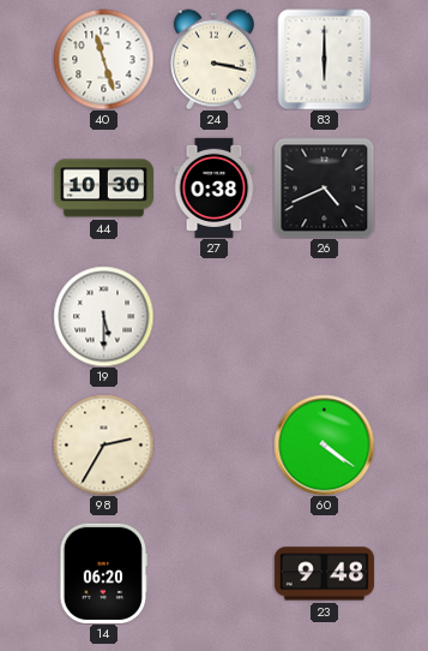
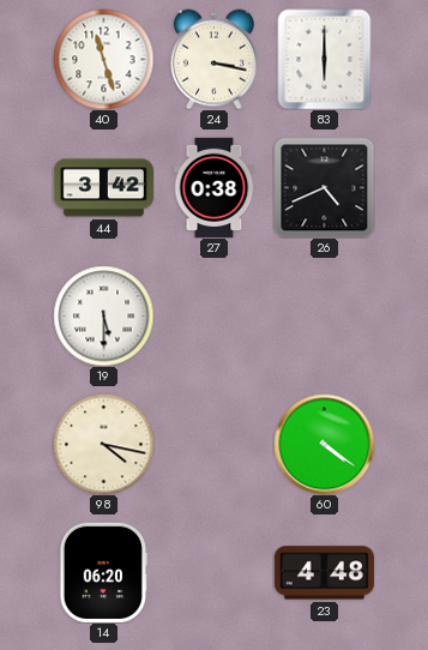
44: 10:30 -> 3:42
98: 2:35 -> 4:17
23: 9:48 -> 4:48
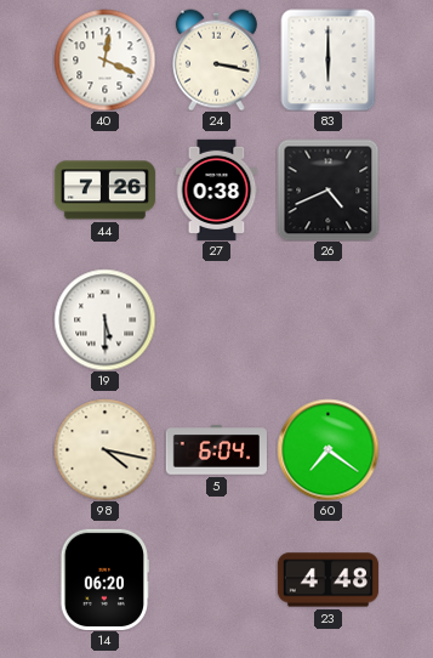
40: 11:27 -> 12:19
44: 3:42 -> 7:26
5: none -> 6:04
60: 4:21 -> 7:21
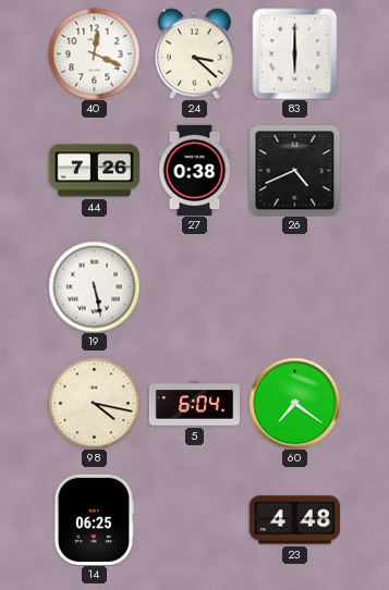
24: 3:17 -> 3:22
19: 5:30 -> 5:28
14: 06:20 -> 06:25
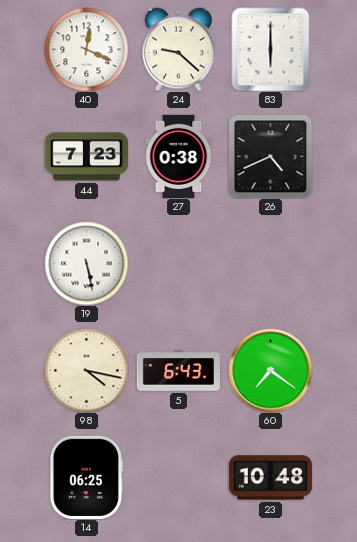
24: 3:22 -> 9:22
44: 7:26 -> 7:23
5: 6:04 -> 6:43
23: 4:48 -> 10:48
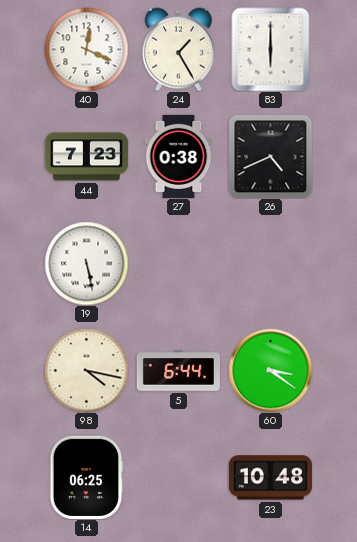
24: 9:22 -> 1:25
5: 6:43 -> 6:44
60: 7:21 -> 3:21
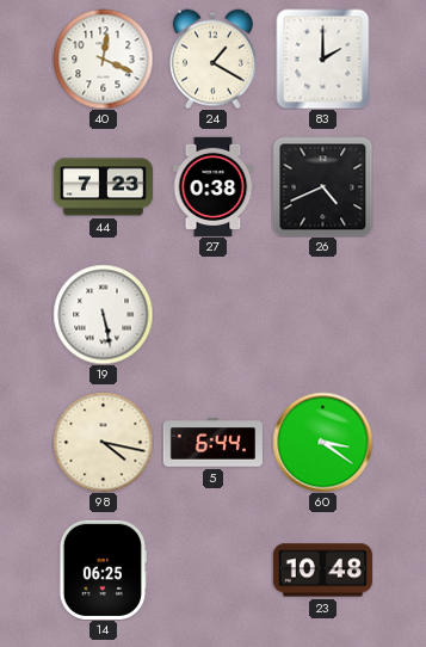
24: 1:25 -> 1:20
83: 6:00 -> 2:00
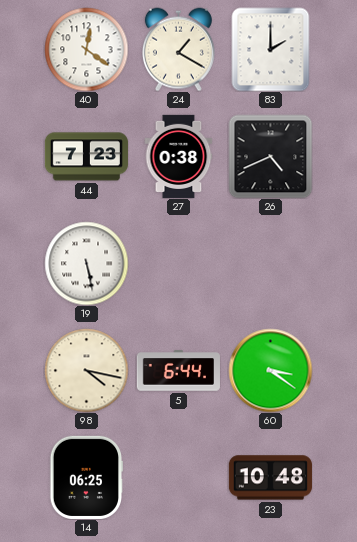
40: 12:19 -> 12:21
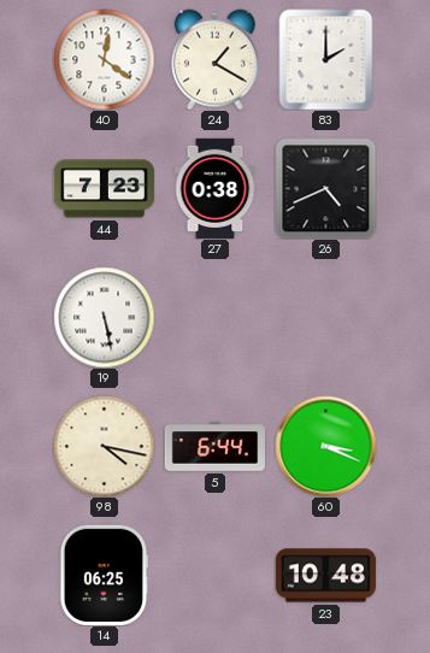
60: 3:21 -> 3:19
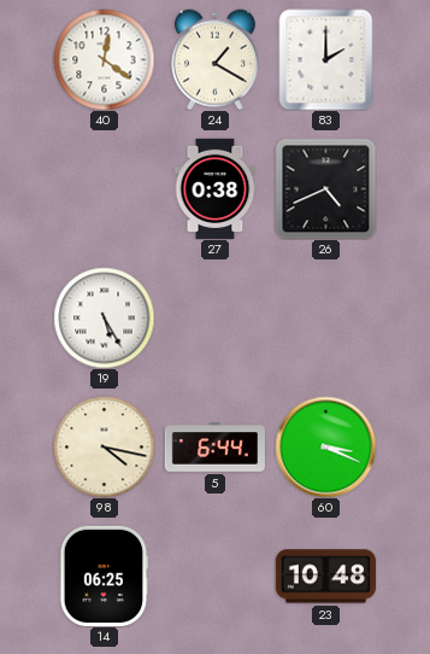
44: 7:23 -> none
19: 5:28 -> 5:25
